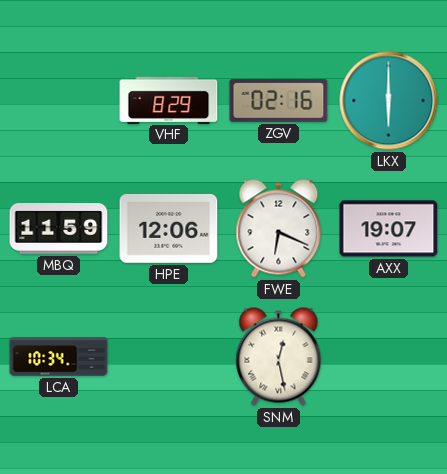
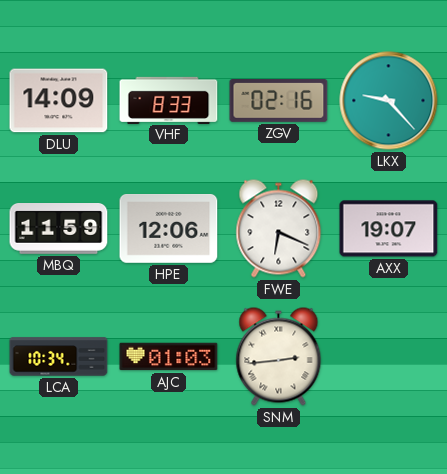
DLU: none -> 14:09
VHF: 8:29 -> 8:33
LKX: 6:00 -> 9:23
AJC: none -> 01:03
SNM: 12:28 -> 2:44
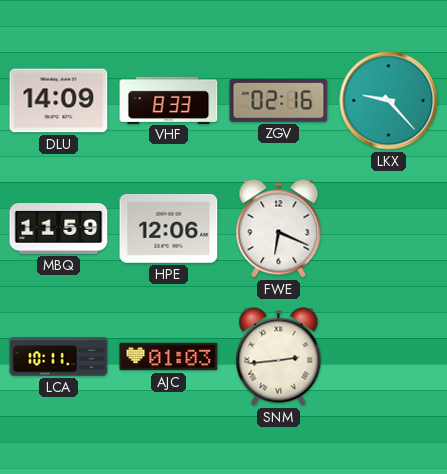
AXX: 19:07 -> none
LCA: 10:34 -> 10:11
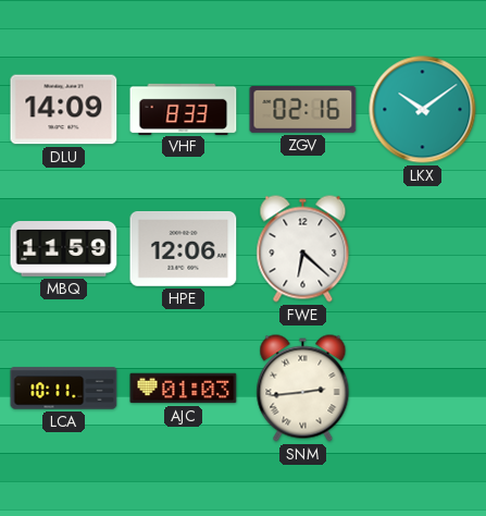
LKX: 9:23 -> 10:09
FWE: 6:19 -> 6:22
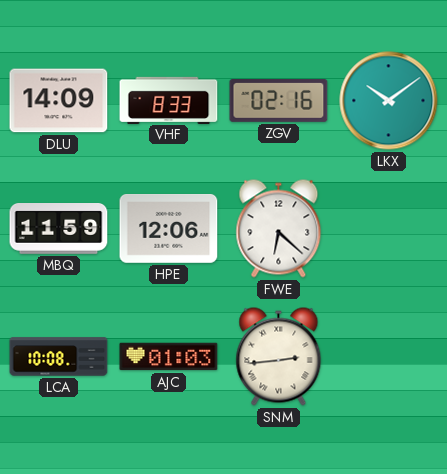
LCA: 10:11 -> 10:08
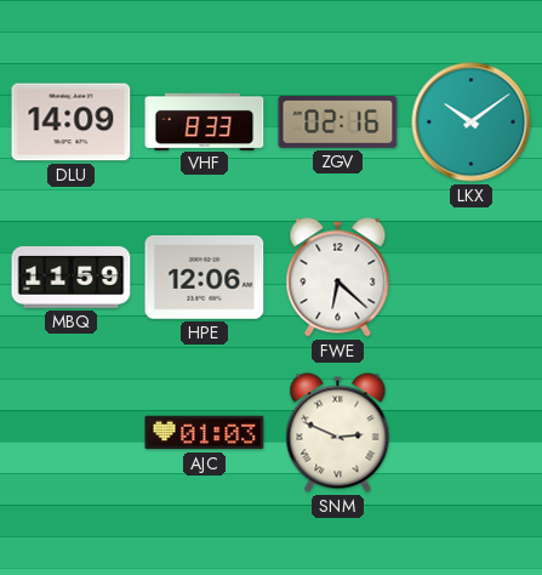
LCA: 10:08 -> none
SNM: 2:44 -> 2:49
